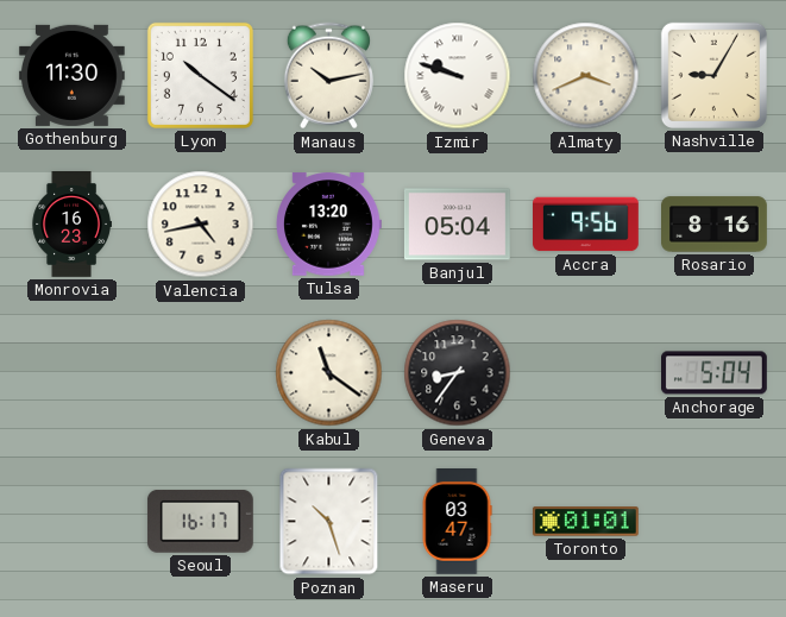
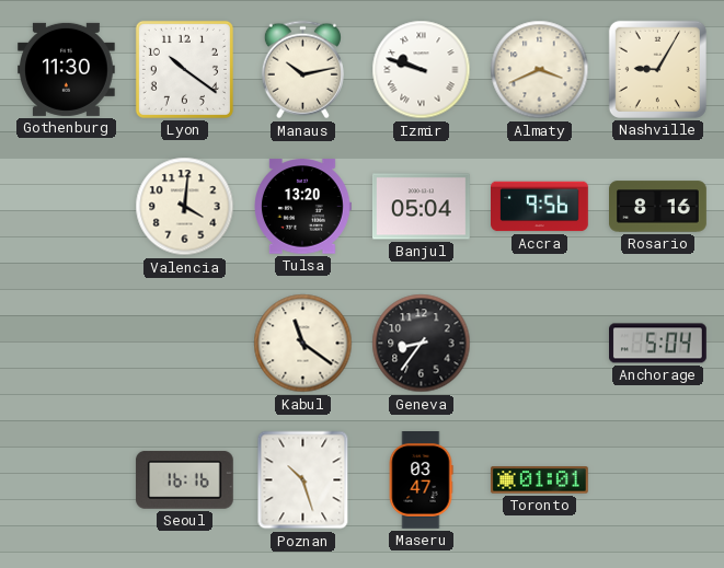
Monrovia: 16:23 -> none
Valencia: 4:43 -> 4:01
Seoul: 16:17 -> 16:16
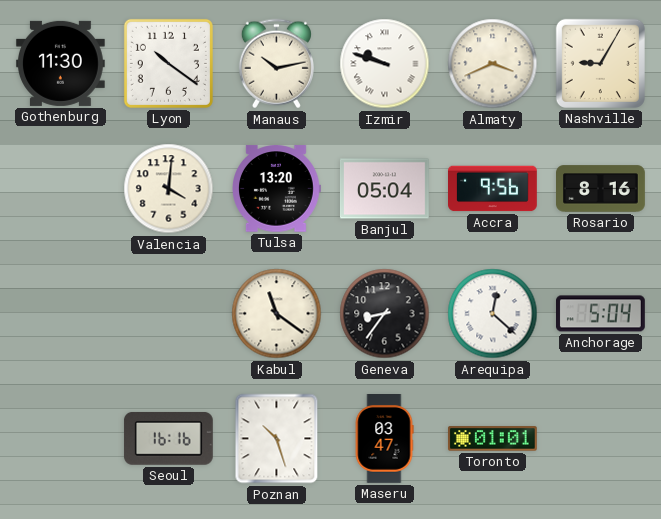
Arequipa: none -> 12:22
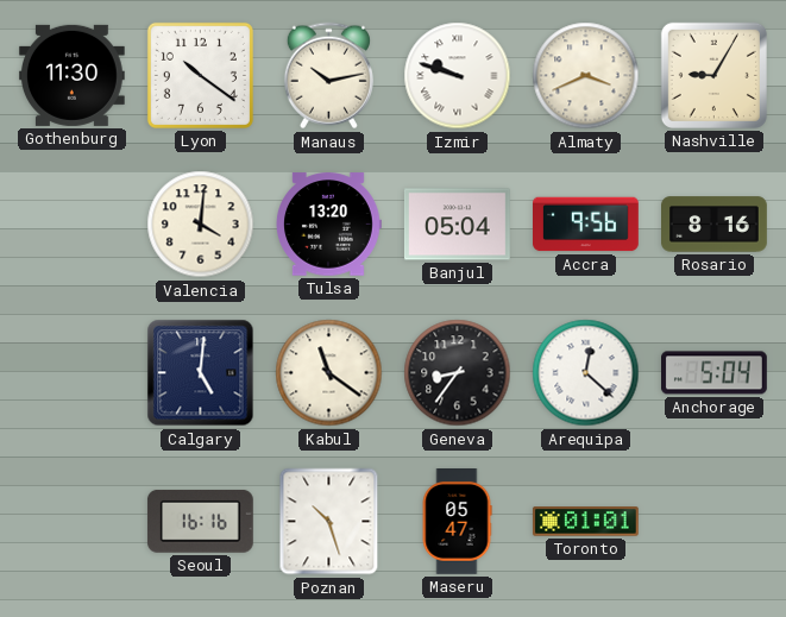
Calgary: none -> 5:01
Maseru: 03:47 -> 05:47
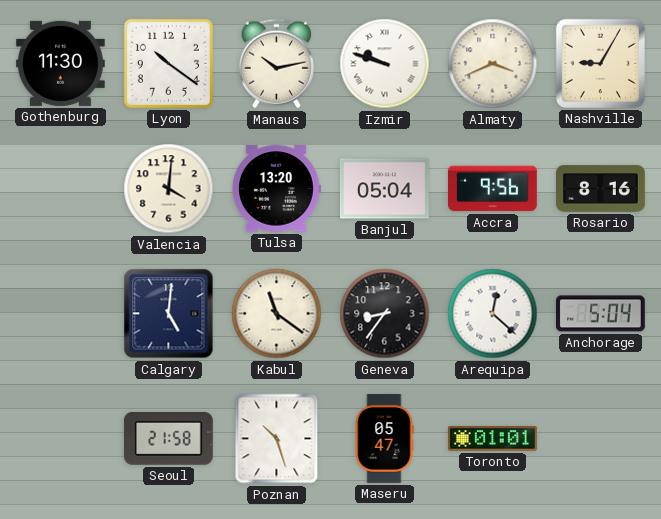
Seoul: 16:16 -> 21:58
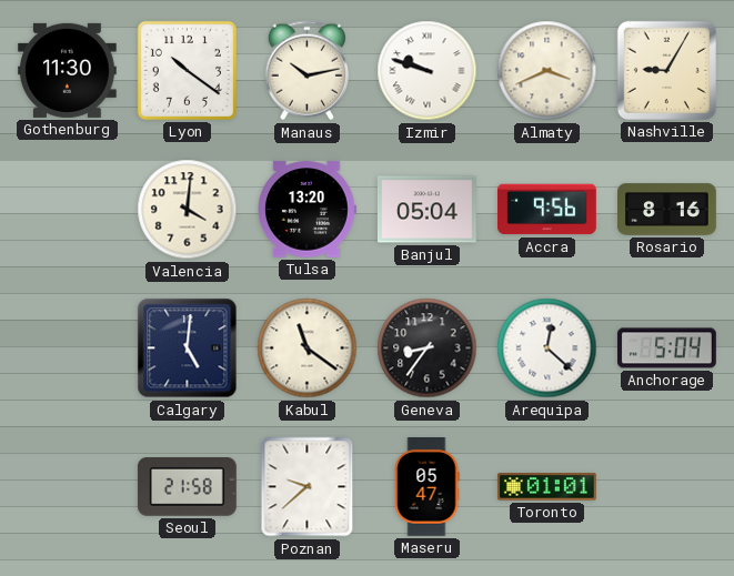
Poznan: 10:27 -> 9:38
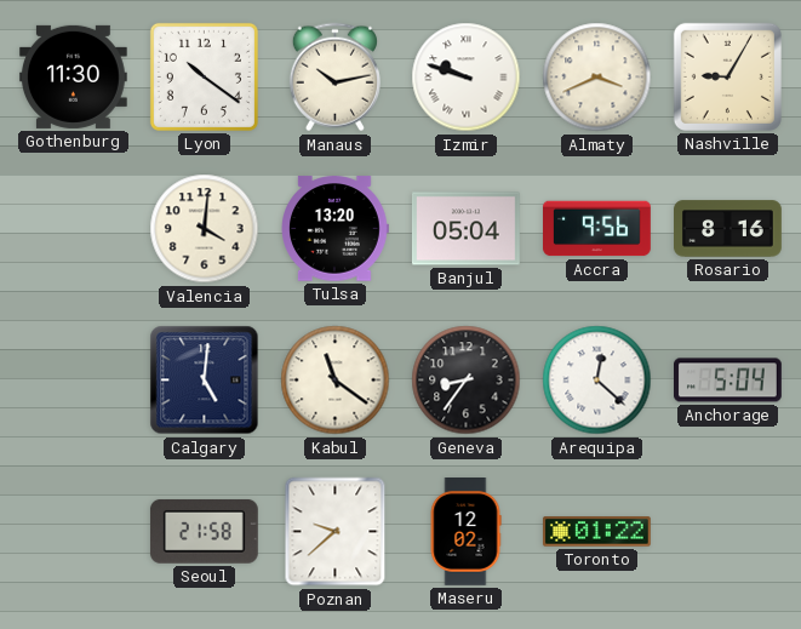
Maseru: 05:47 -> 12:02
Toronto: 01:01 -> 01:22
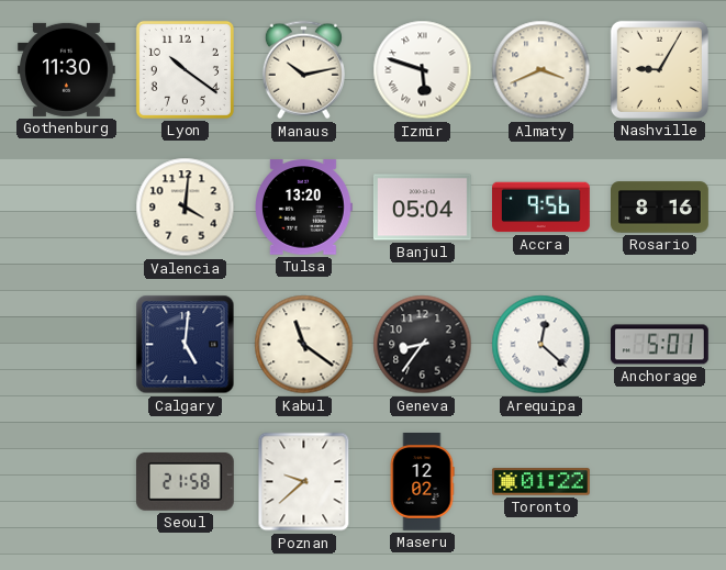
Izmir: 9:48 -> 5:48
Anchorage: 5:04 -> 5:01
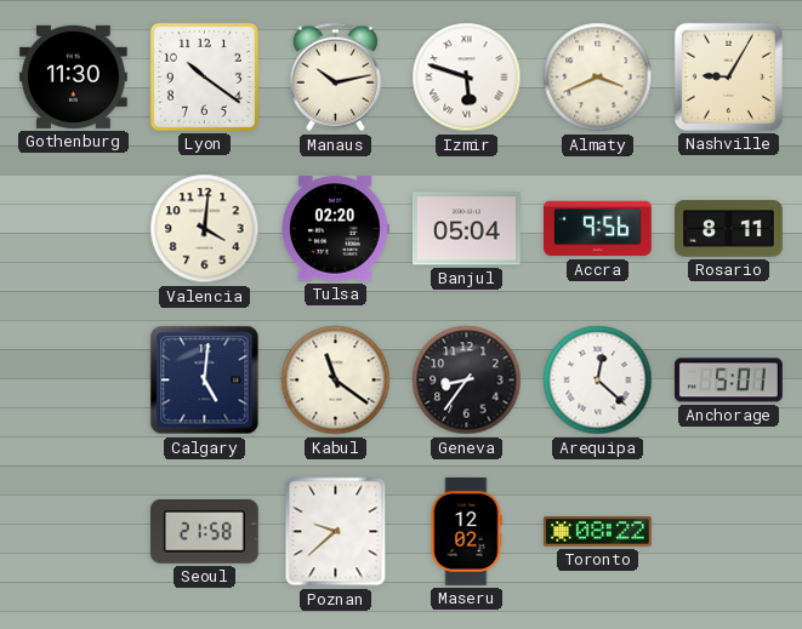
Tulsa: 13:20 -> 02:20
Rosario: 8:16 -> 8:11
Toronto: 01:22 -> 08:22
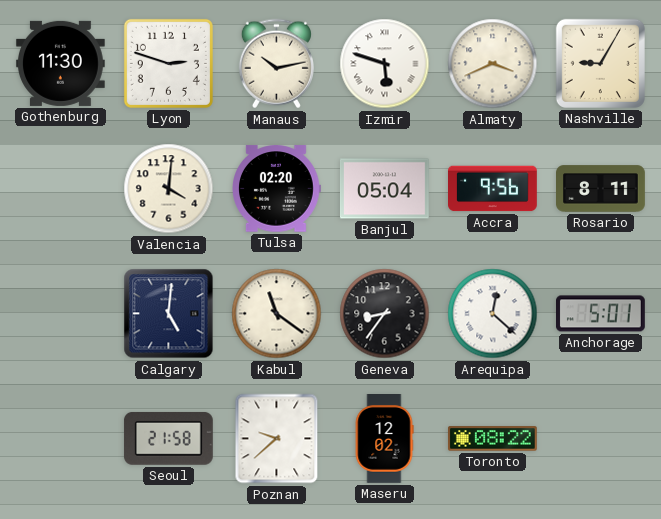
Lyon: 10:21 -> 2:48
